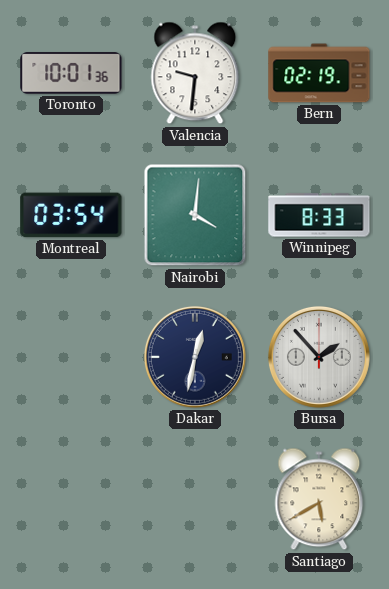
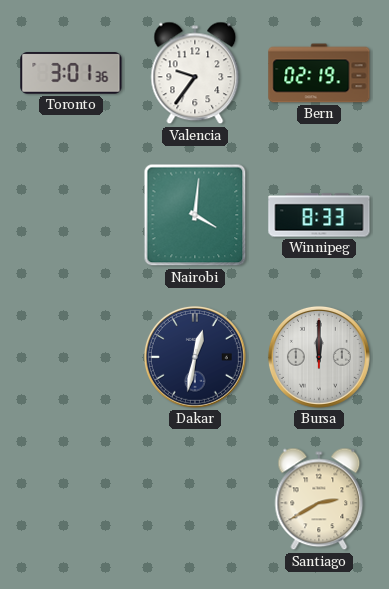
Toronto: 10:01 -> 3:01
Valencia: 9:31 -> 9:36
Montreal: 03:54 -> none
Bursa: 1:53 -> 12:00
Santiago: 5:40 -> 2:40
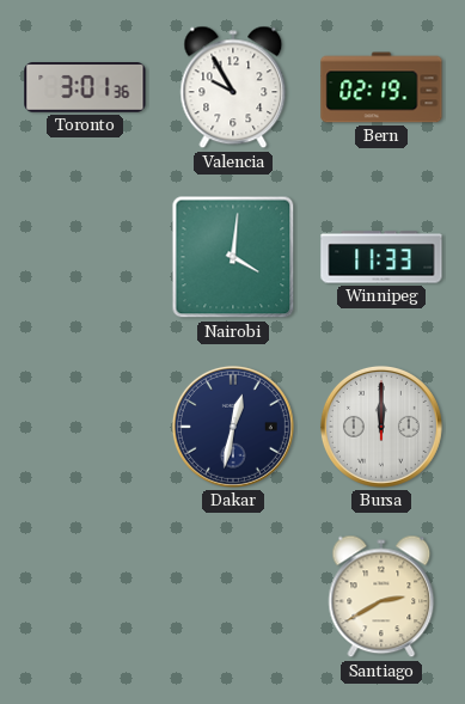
Valencia: 9:36 -> 9:55
Winnipeg: 8:33 -> 11:33
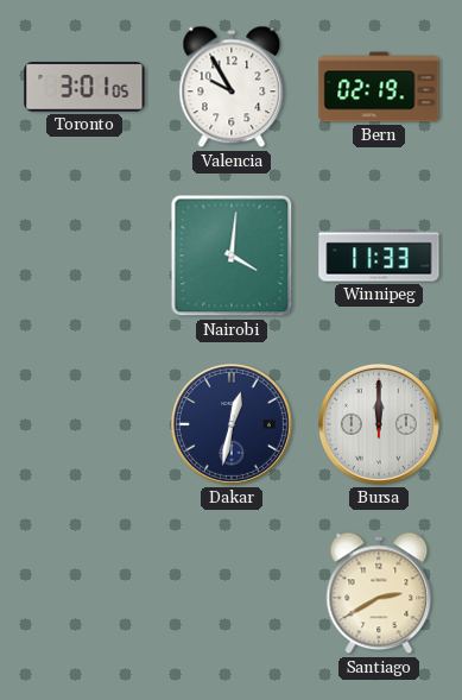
Toronto: 3:01:36 -> 3:01:05
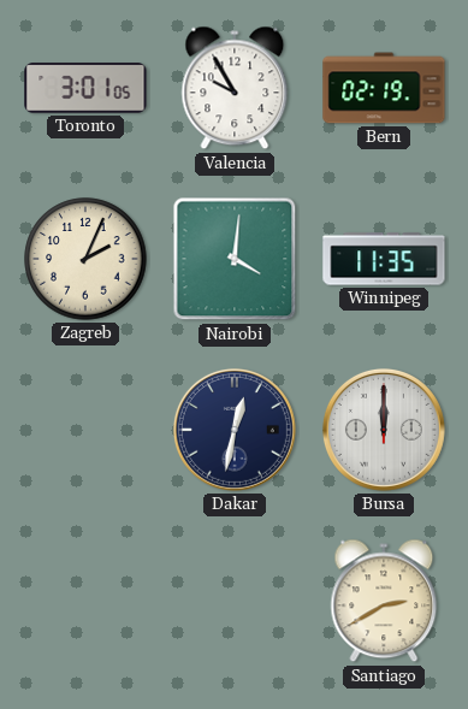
Zagreb: none -> 2:04
Winnipeg: 11:33 -> 11:35
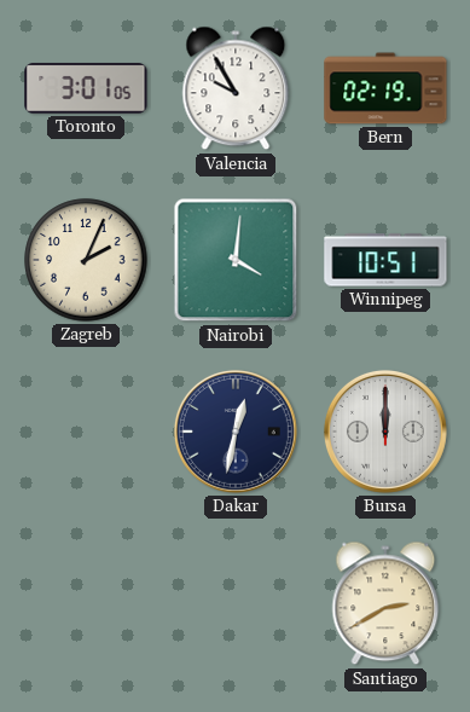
Winnipeg: 11:35 -> 10:51
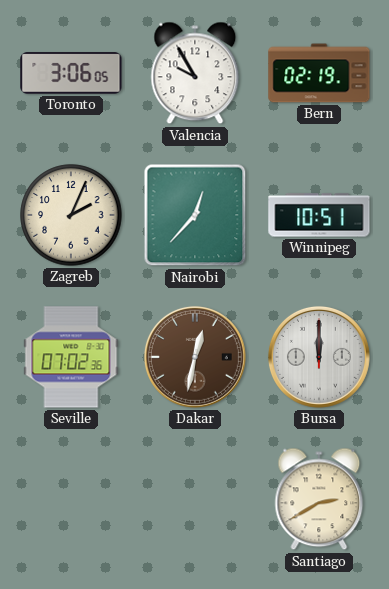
Toronto: 3:01 -> 3:06
Nairobi: 4:01 -> 12:37
Seville: none -> 07:02
Dakar dial: navy -> brown
